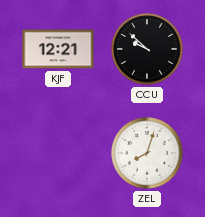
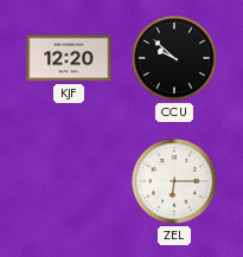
KJF: 12:21 -> 12:20
ZEL: 8:03 -> 6:15
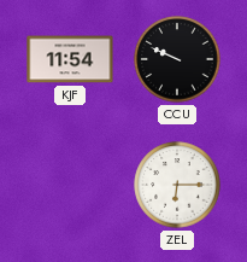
KJF: 12:20 -> 11:54
CCU: 9:52 -> 9:49
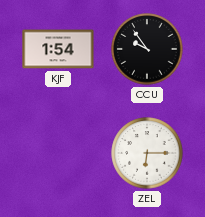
KJF: 11:54 -> 1:54
CCU: 9:49 -> 9:54
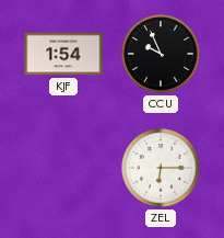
CCU: 9:54 -> 9:56
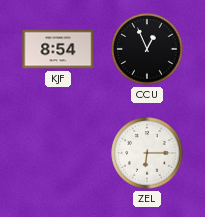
KJF: 1:54 -> 8:54
CCU: 9:56 -> 12:56
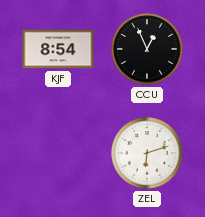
ZEL: 6:15 -> 6:12
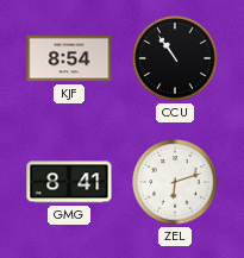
CCU: 12:56 -> 10:54
GMG: none -> 8:41
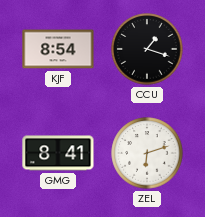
CCU: 10:54 -> 1:18
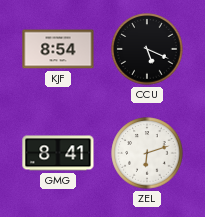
CCU: 1:18 -> 5:19
